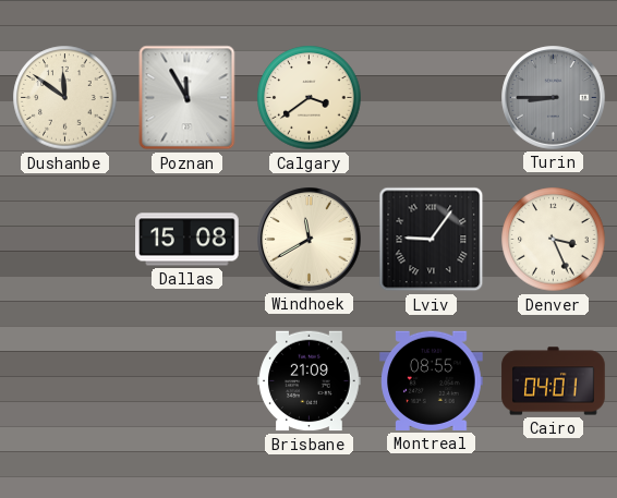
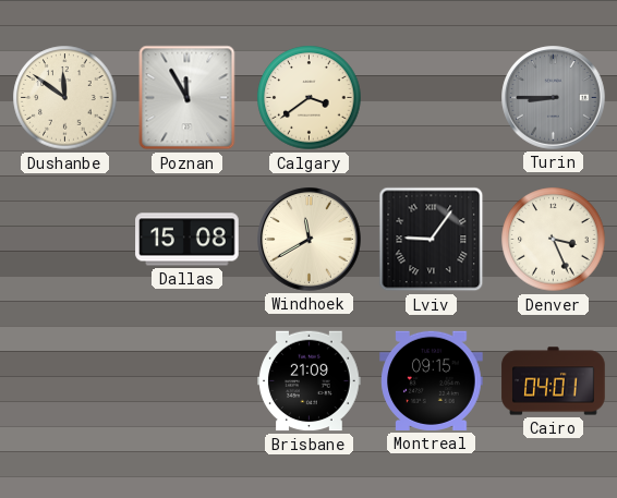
Montreal: 08:55 -> 09:15
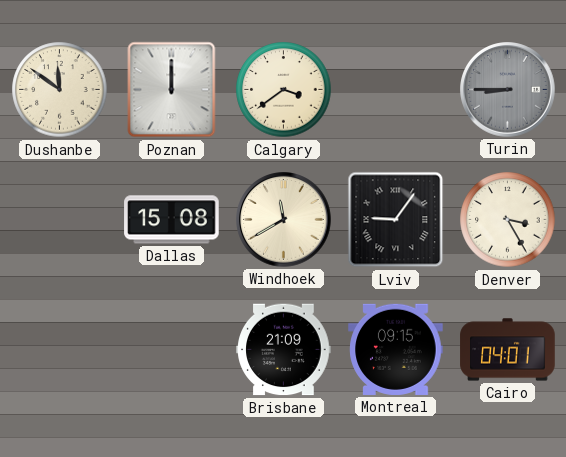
Poznan: 11:55 -> 12:00
Denver: 3:26 -> 3:25
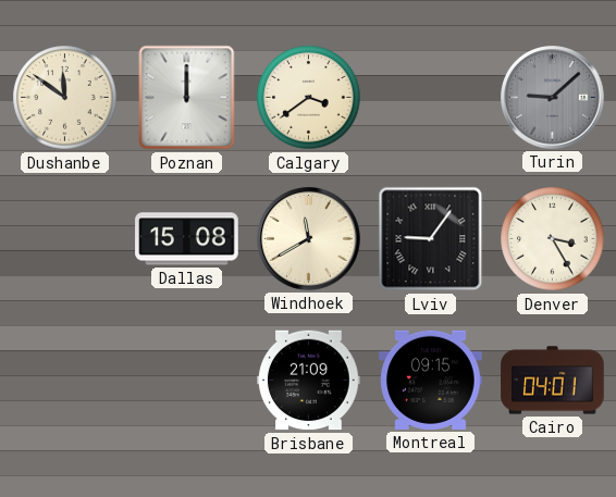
Turin: 8:45 -> 9:08
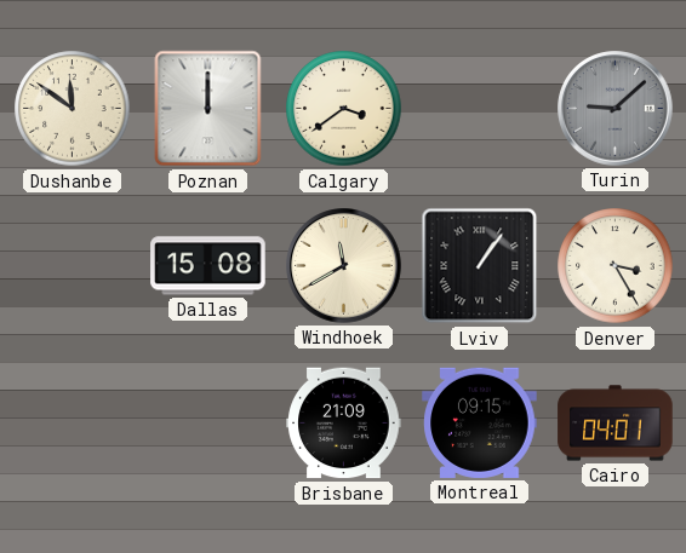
Lviv: 9:06 -> 1:06
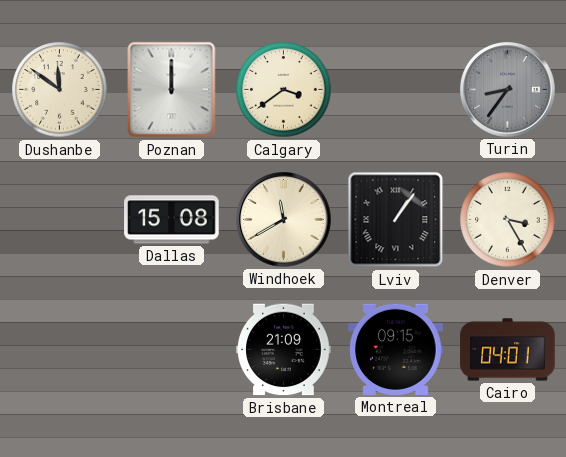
Turin: 9:08 -> 8:36
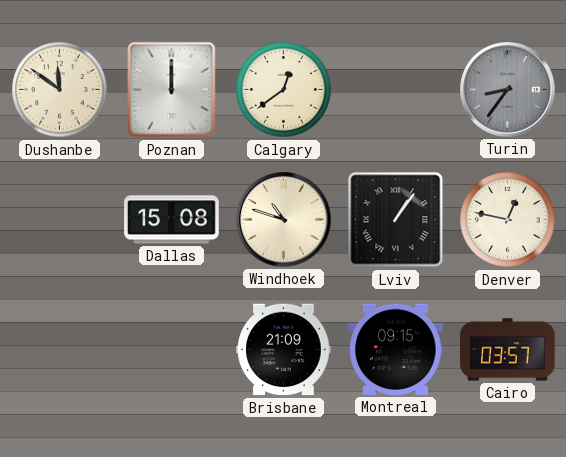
Calgary: 3:39 -> 12:39
Windhoek: 11:40 -> 10:48
Denver: 3:25 -> 12:47
Cairo: 04:01 -> 03:57
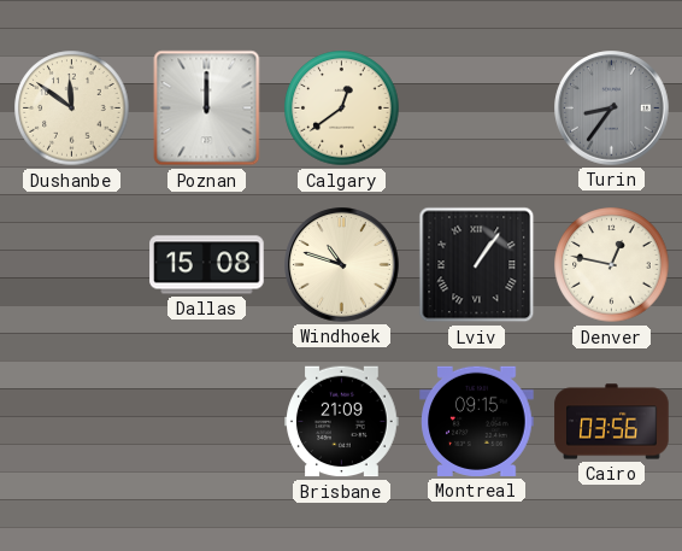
Cairo: 03:57 -> 03:56
